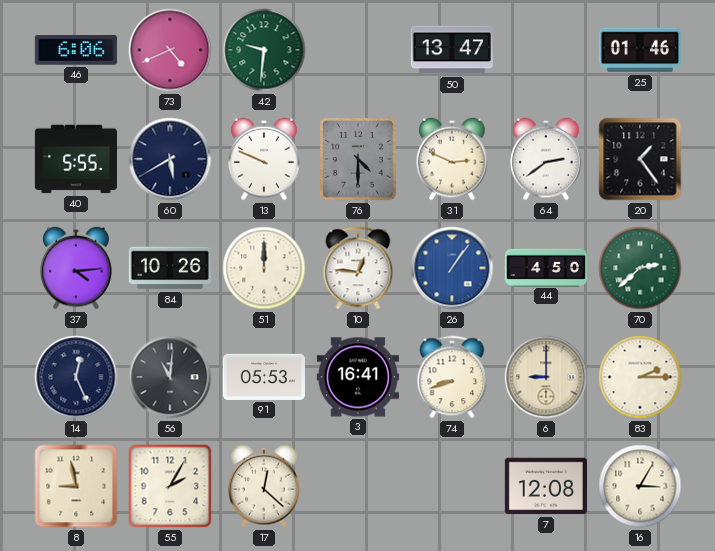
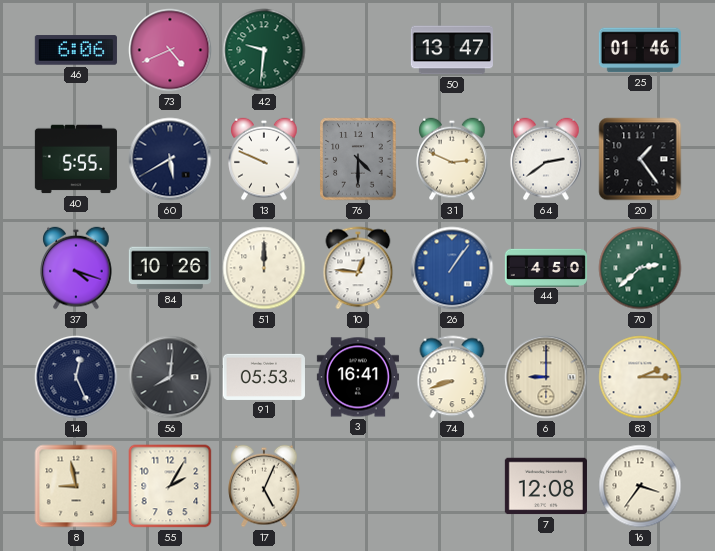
37: 4:14 -> 4:18
56: 11:01 -> 8:01
17: 12:22 -> 5:04
16: 3:05 -> 3:36
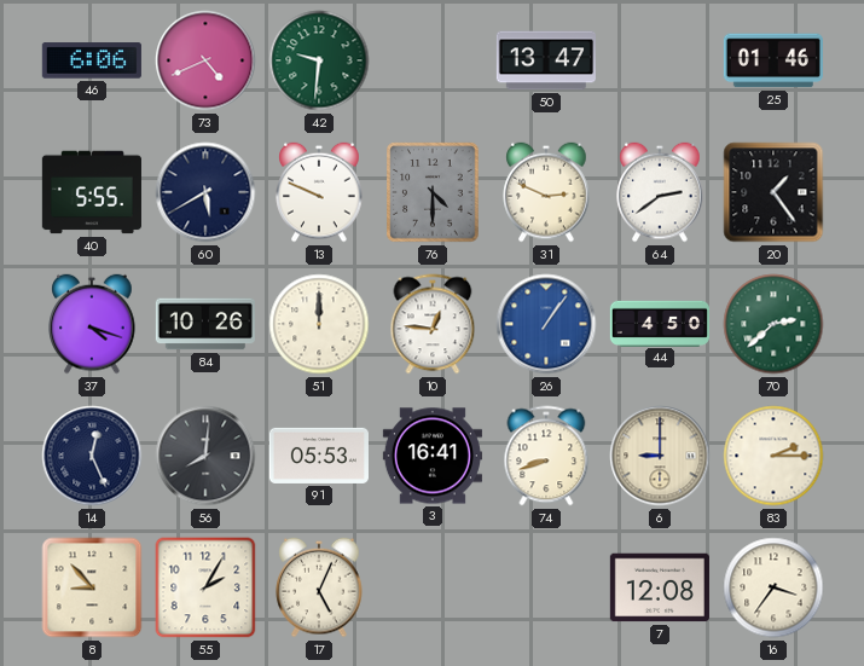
8: 8:58 -> 8:53
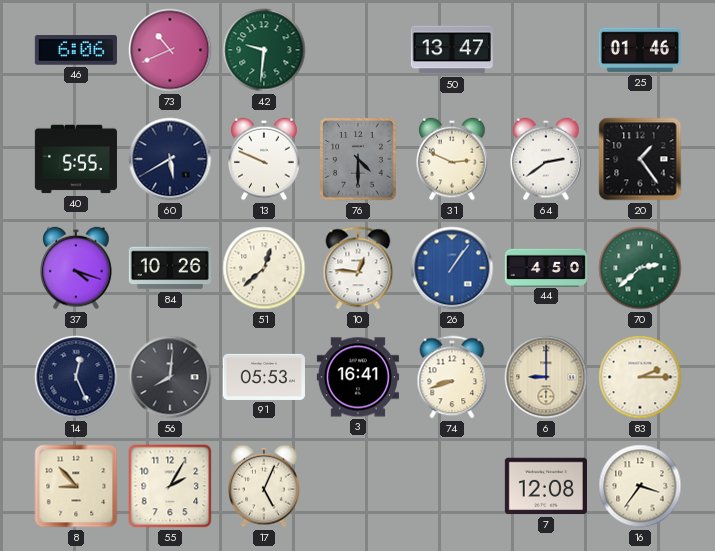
73: 4:41 -> 10:41
51: 12:00 -> 12:38
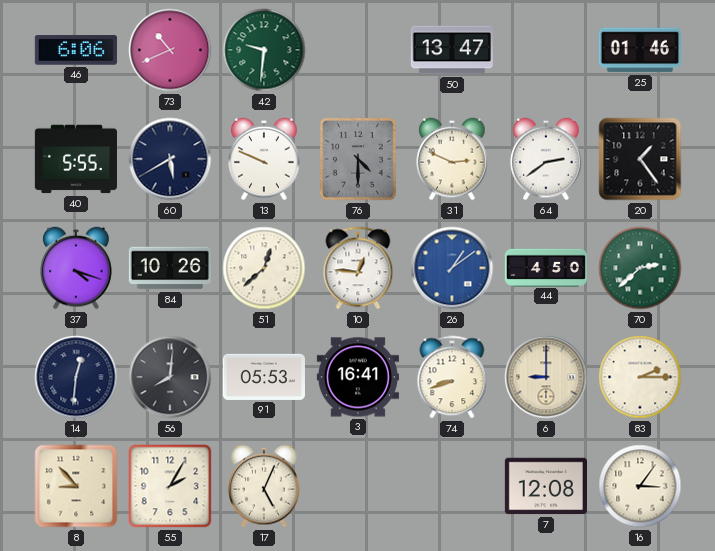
26: 1:06 -> 1:09
14: 12:26 -> 12:31
16: 3:36 -> 3:06
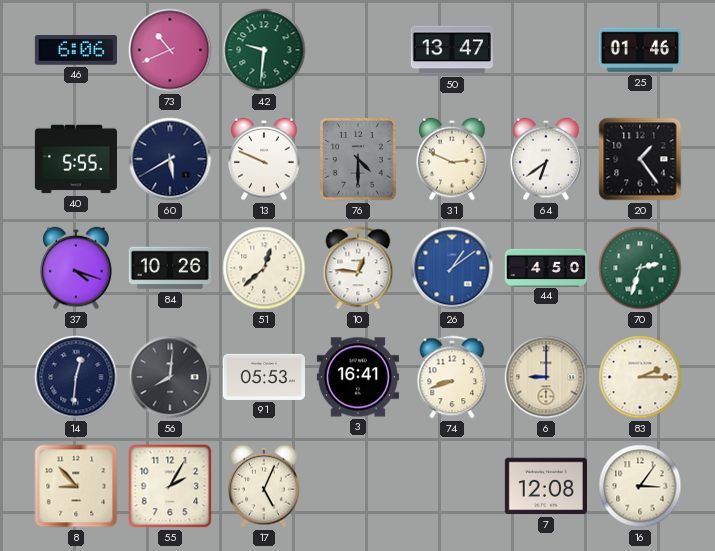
64: 2:39 -> 6:39
70: 2:38 -> 2:33
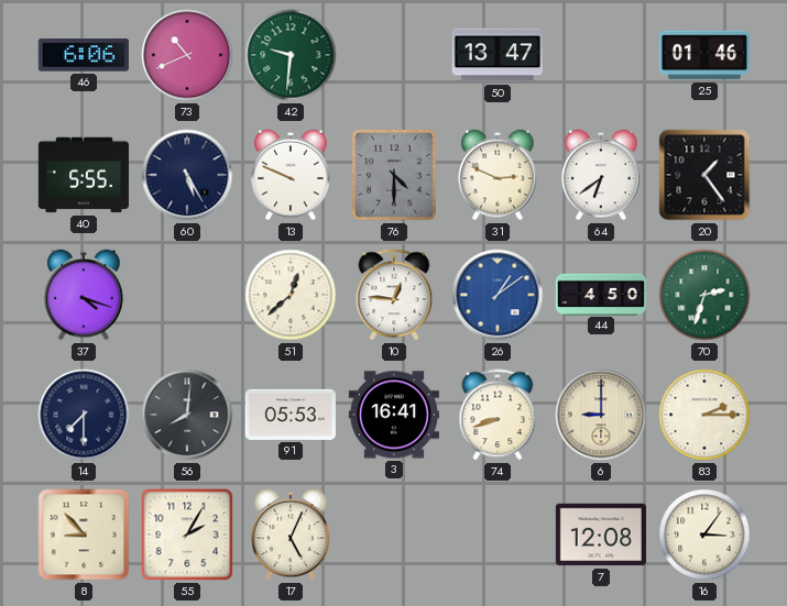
60: 5:40 -> 5:25
84: 10:26 -> none
14: 12:31 -> 7:30
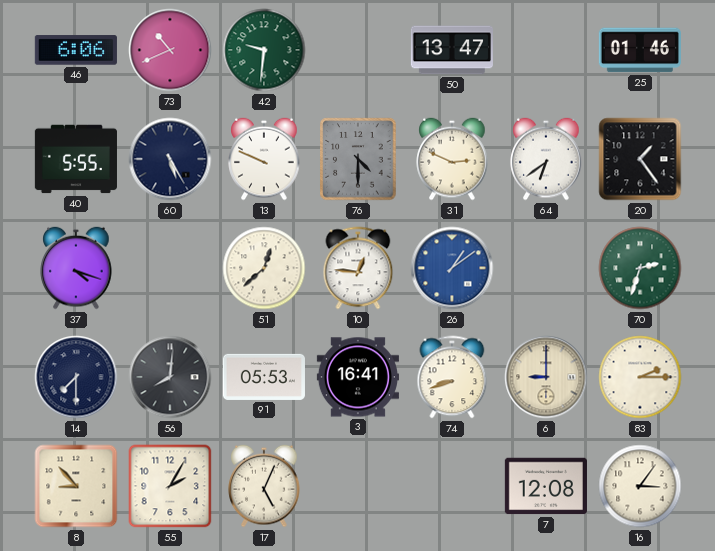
44: 4:50 -> none
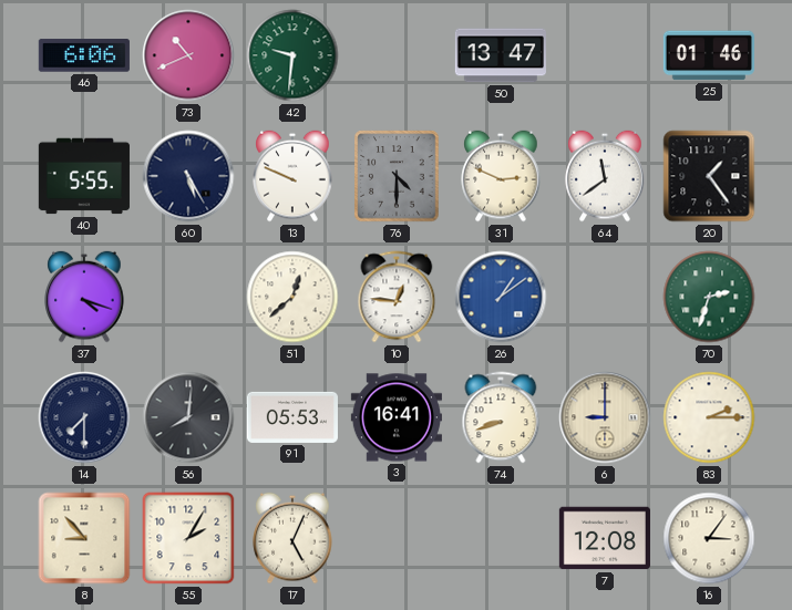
64: 6:39 -> 11:39
